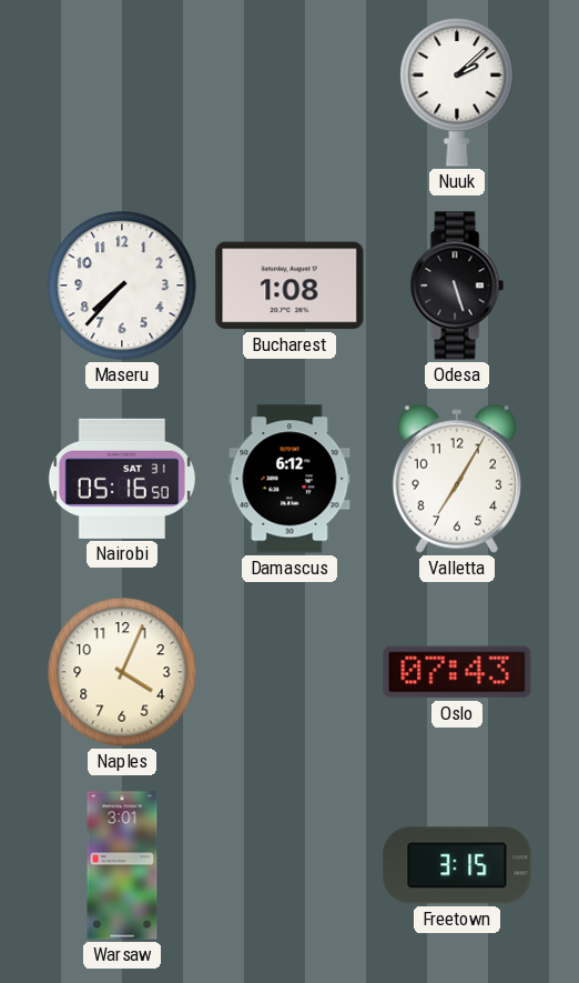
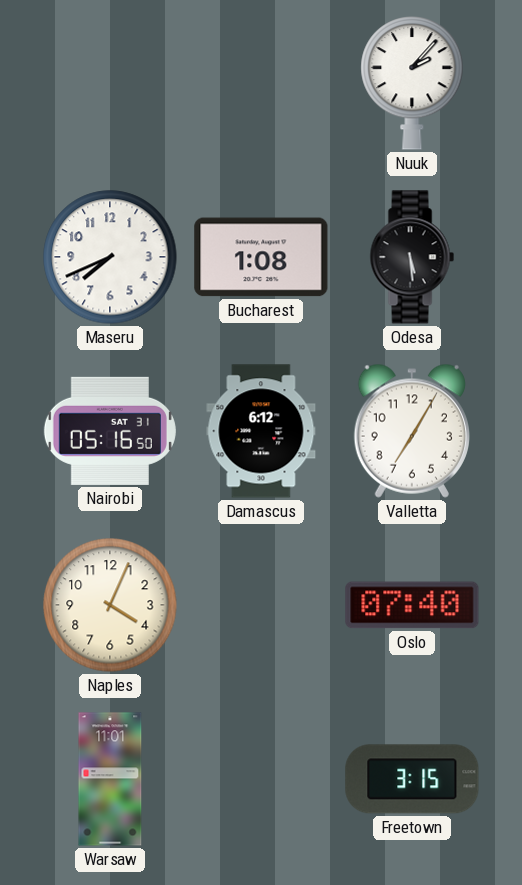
Nuuk: 2:08 -> 2:07
Maseru: 7:37 -> 7:41
Odesa: 5:27 -> 5:29
Oslo: 07:43 -> 07:40
Warsaw: 3:01 -> 11:01
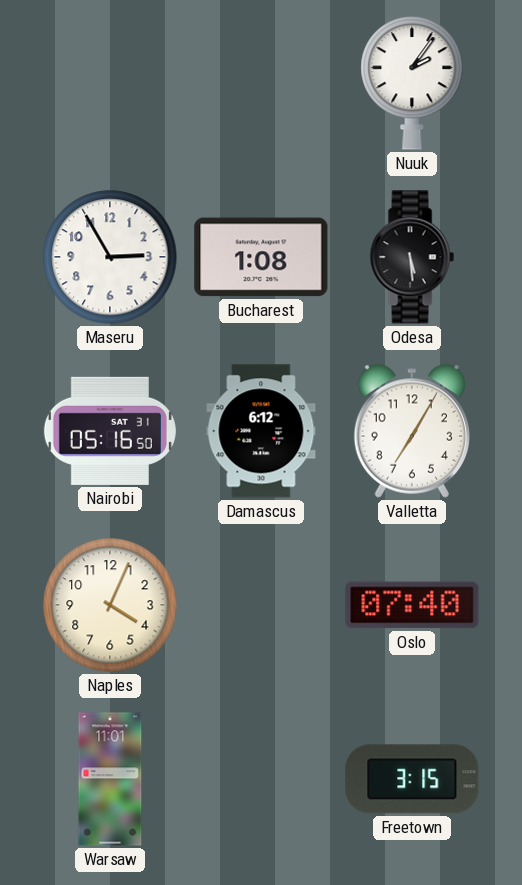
Nuuk: 2:07 -> 2:06
Maseru: 7:41 -> 2:55
